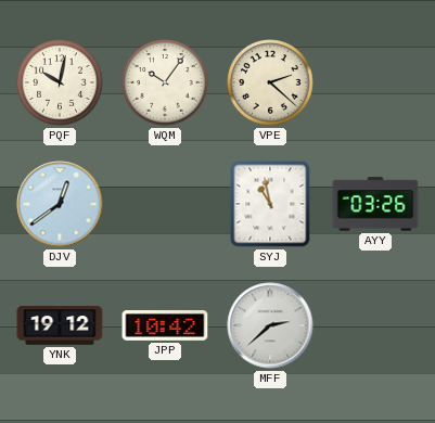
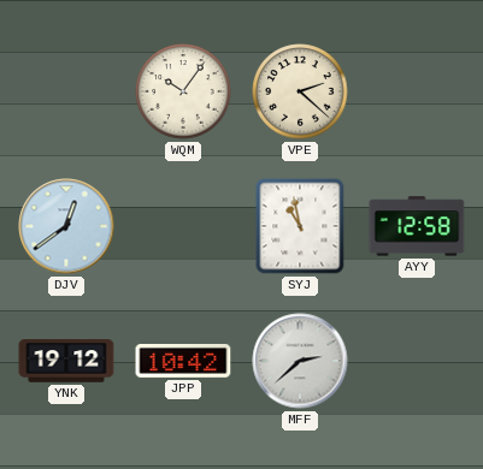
PQF: 10:02 -> none
AYY: 03:26 -> 12:58
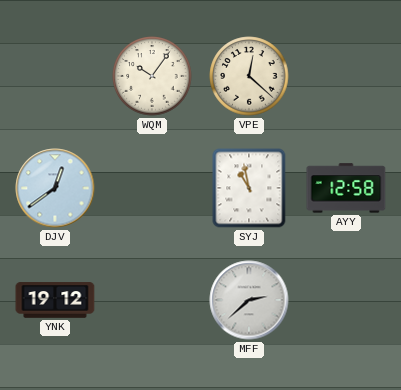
VPE: 2:22 -> 12:22
JPP: 10:42 -> none
